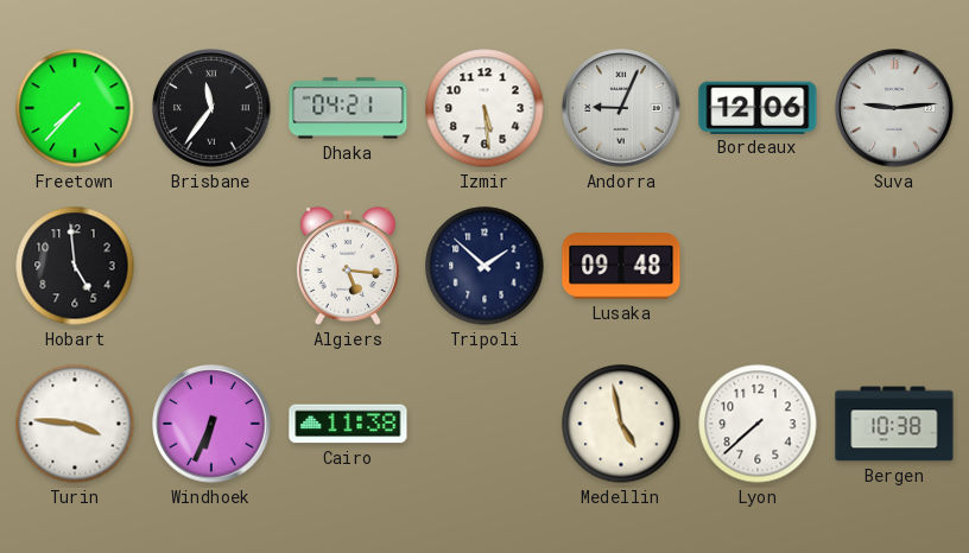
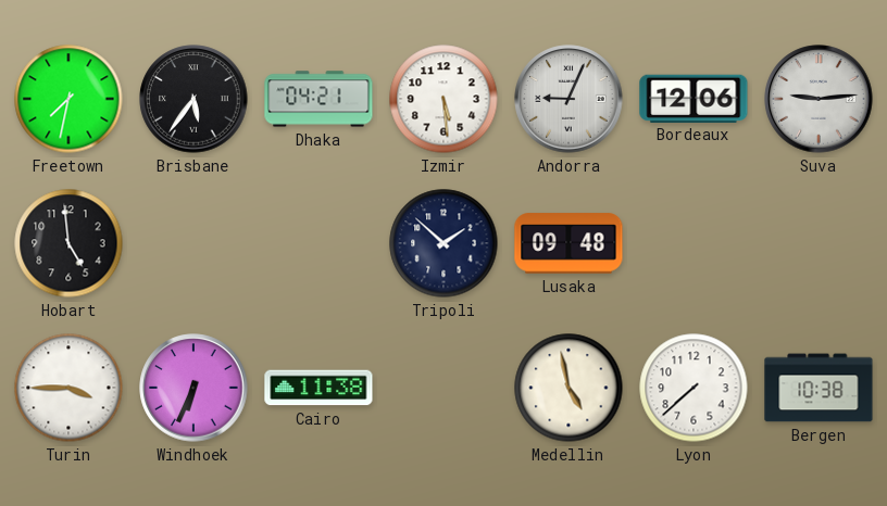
Freetown: 7:37 -> 7:32
Brisbane: 11:36 -> 5:36
Algiers: 5:16 -> none
Turin: 3:46 -> 3:45
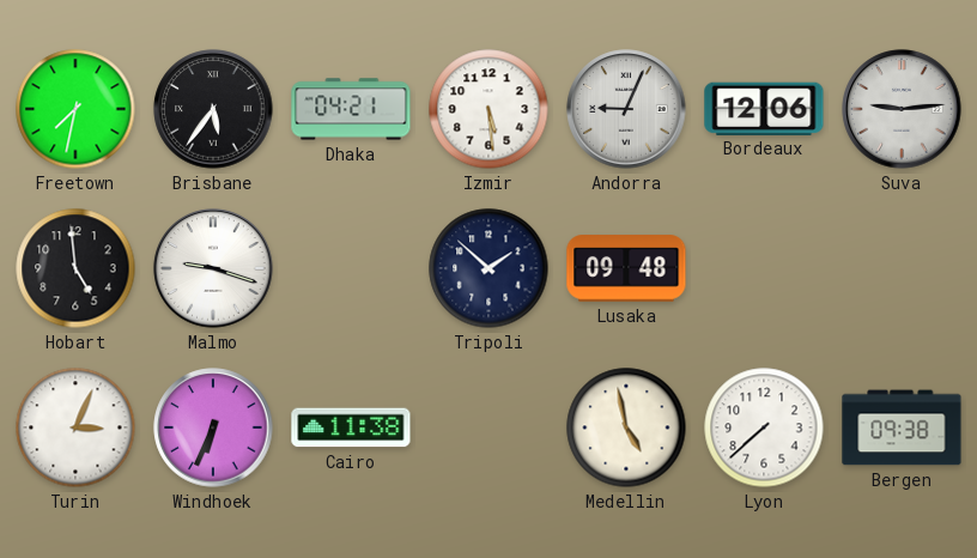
Malmo: none -> 9:18
Turin: 3:45 -> 3:04
Bergen: 10:38 -> 09:38
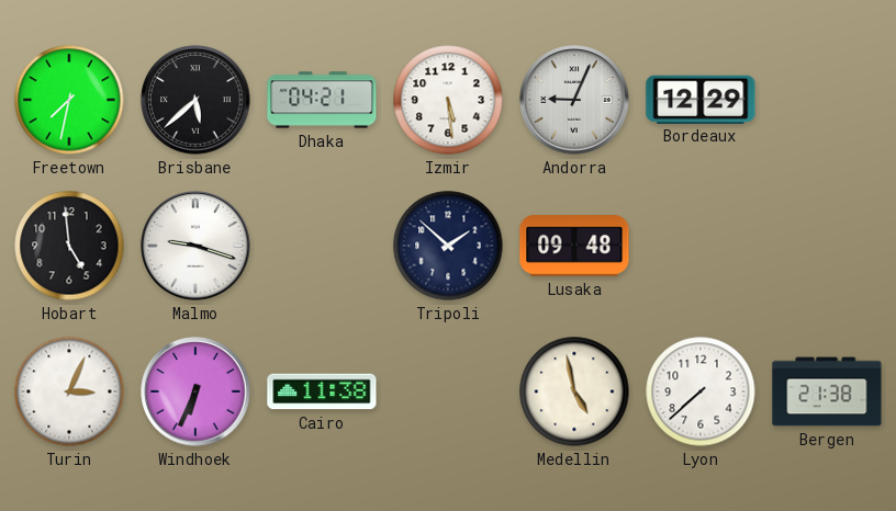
Brisbane: 5:36 -> 5:38
Bordeaux: 12:06 -> 12:29
Suva: 9:14 -> none
Bergen: 09:38 -> 21:38
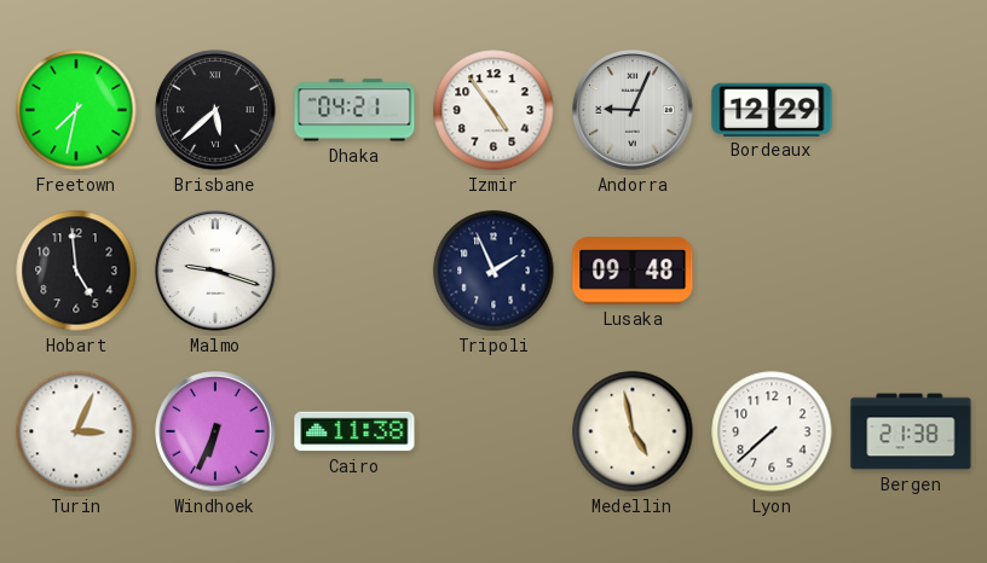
Izmir: 5:29 -> 4:54
Tripoli: 1:52 -> 1:56
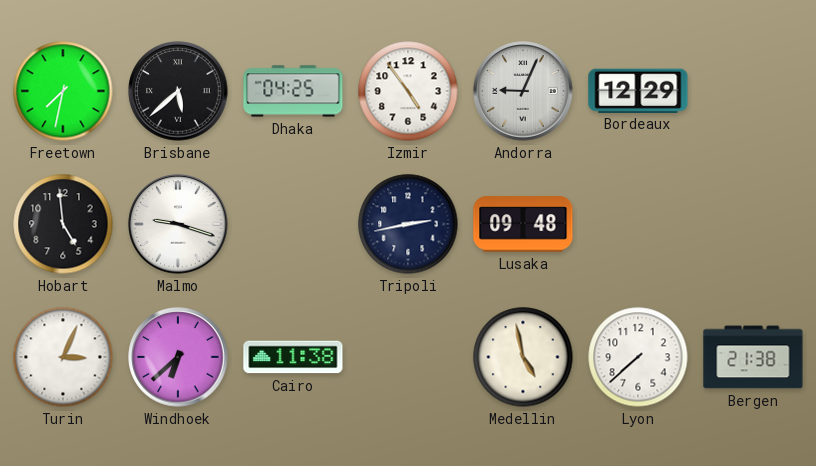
Dhaka: 04:21 -> 04:25
Tripoli: 1:56 -> 2:43
Windhoek: 6:34 -> 6:38
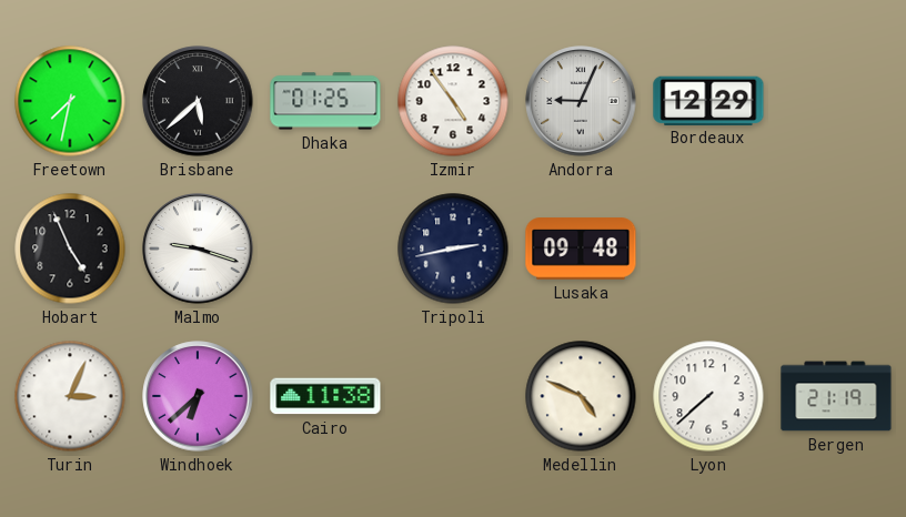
Dhaka: 04:25 -> 01:25
Hobart: 4:59 -> 4:56
Medellin: 4:58 -> 4:49
Bergen: 21:38 -> 21:19
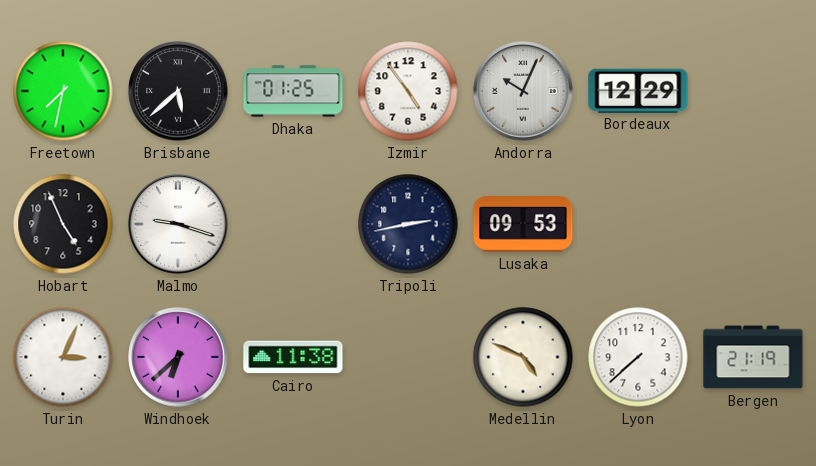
Andorra: 9:04 -> 10:04
Lusaka: 09:48 -> 09:53
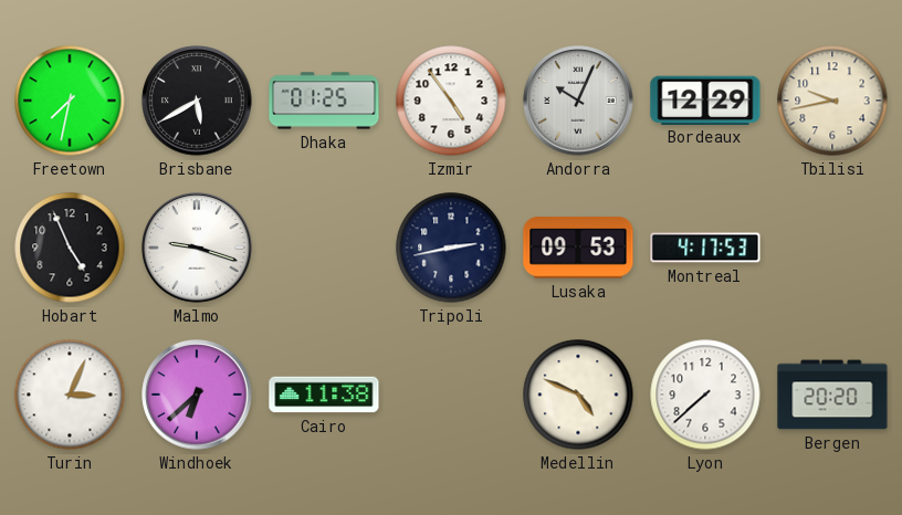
Brisbane: 5:38 -> 5:40
Tbilisi: none -> 9:43
Montreal: none -> 4:17
Bergen: 21:19 -> 20:20
